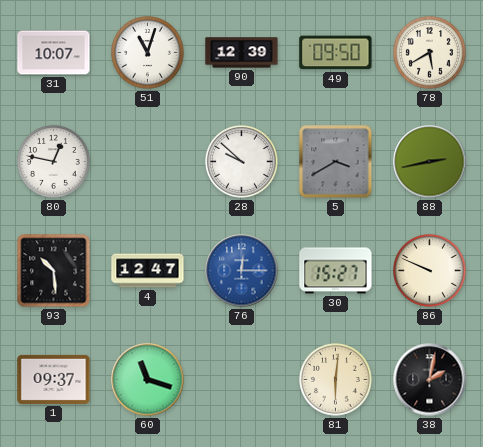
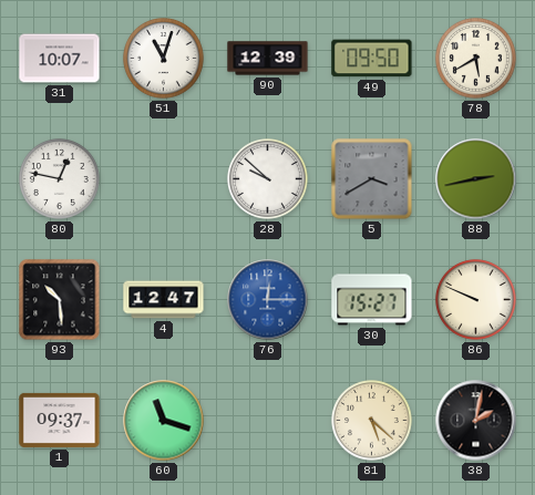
81: 6:01 -> 5:22
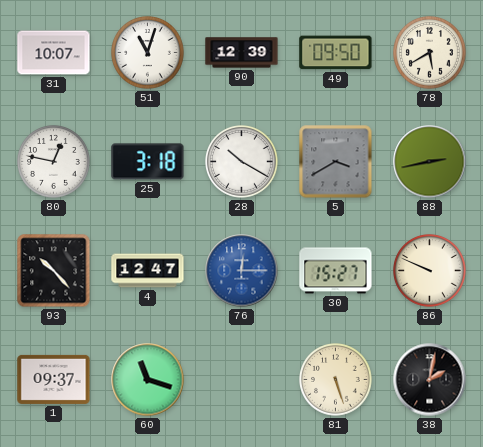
25: none -> 3:18
28: 9:52 -> 10:20
93: 10:29 -> 10:23
81: 5:22 -> 5:27
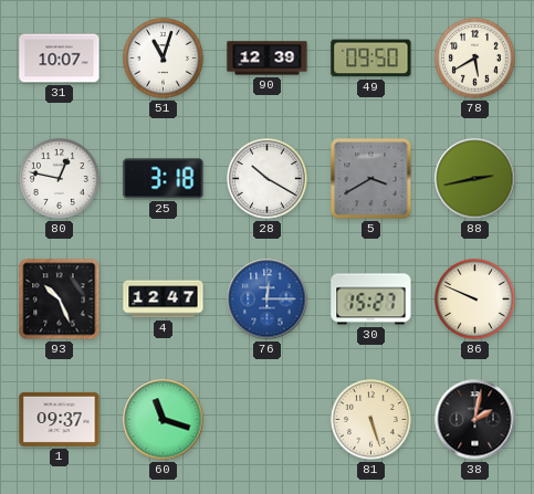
93: 10:23 -> 10:26
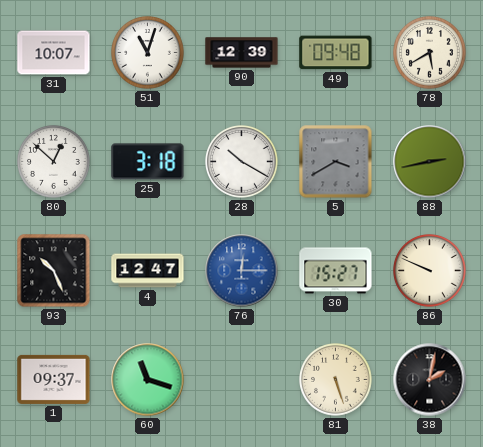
49: 09:50 -> 09:48
80: 12:47 -> 12:52
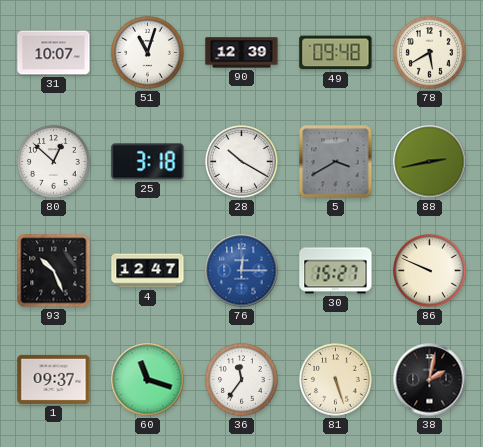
36: none -> 11:36
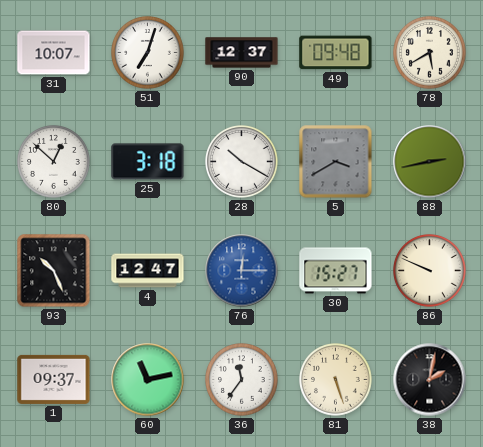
51: 11:03 -> 7:03
90: 12:39 -> 12:37
60: 11:18 -> 11:13
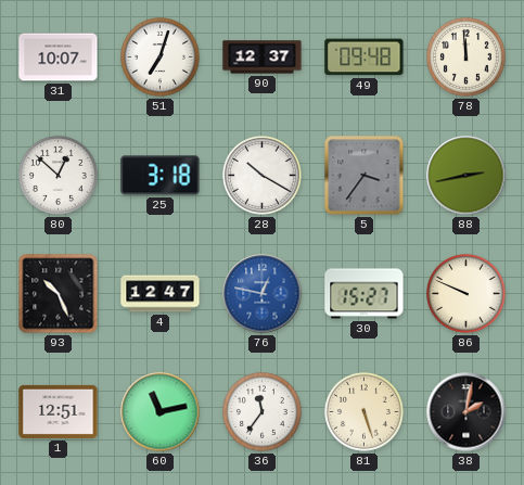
78: 5:40 -> 11:59
5: 3:40 -> 3:36
76: 12:15 -> 12:47
1: 09:37 -> 12:51
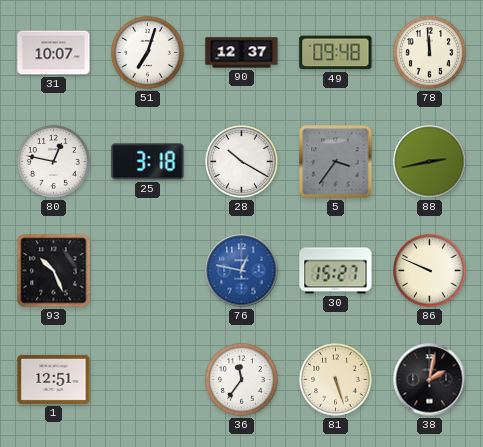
80: 12:52 -> 12:47
4: 12:47 -> none
60: 11:13 -> none
